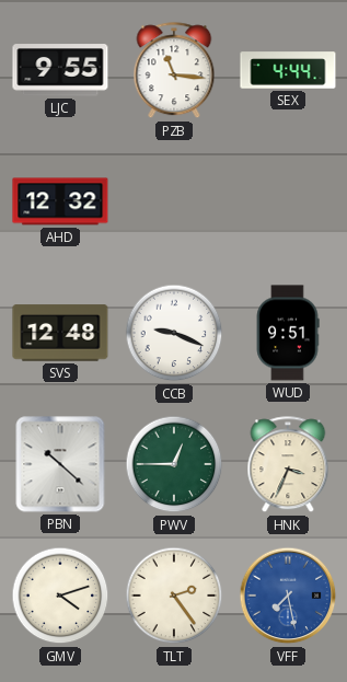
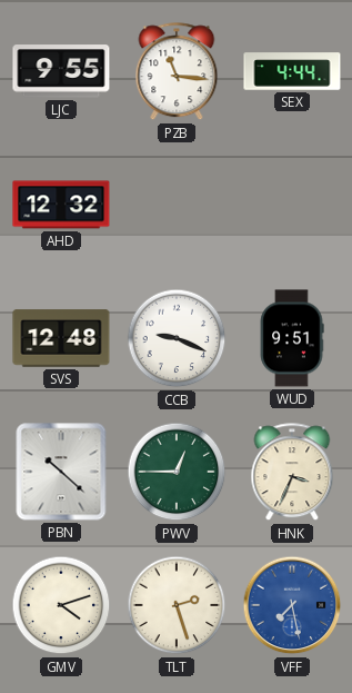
TLT: 2:24 -> 2:27
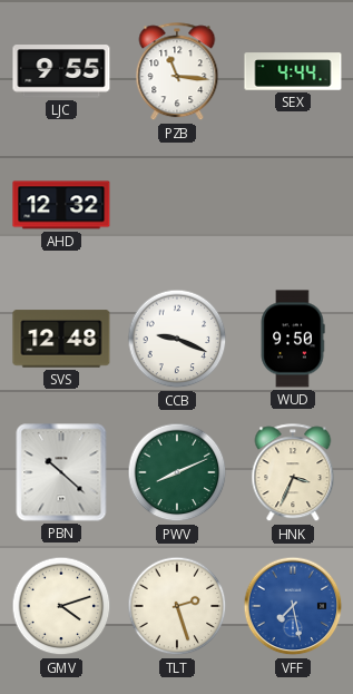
WUD: 9:51 -> 9:50
PWV: 12:45 -> 8:11
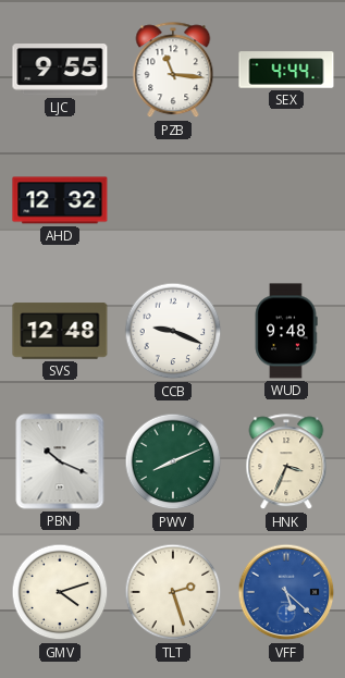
WUD: 9:50 -> 9:48
PBN: 10:22 -> 10:19
VFF: 7:28 -> 5:22
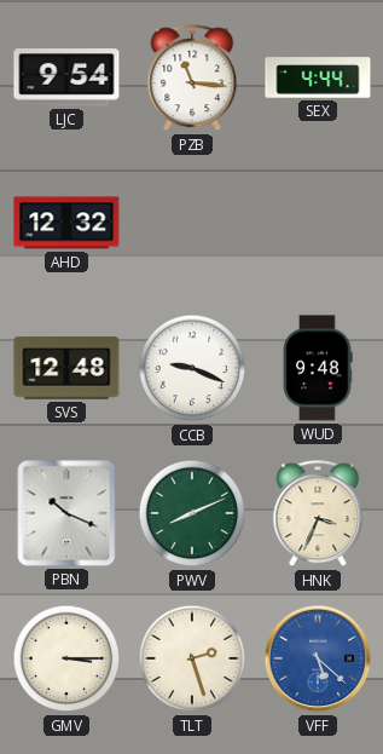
LJC: 9:55 -> 9:54
GMV: 4:12 -> 3:15
